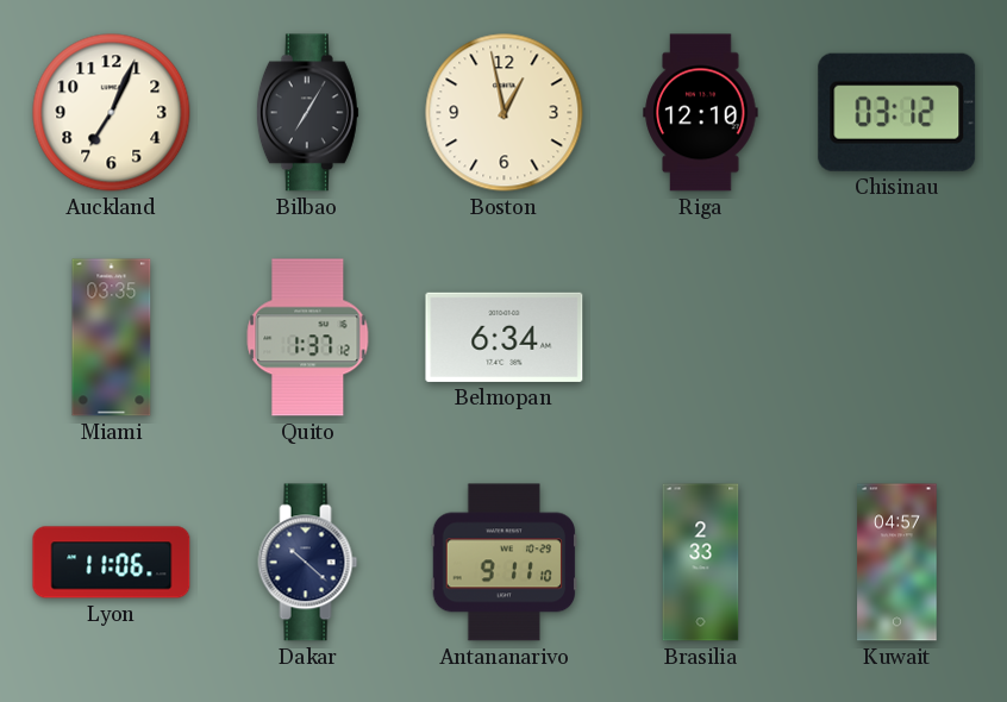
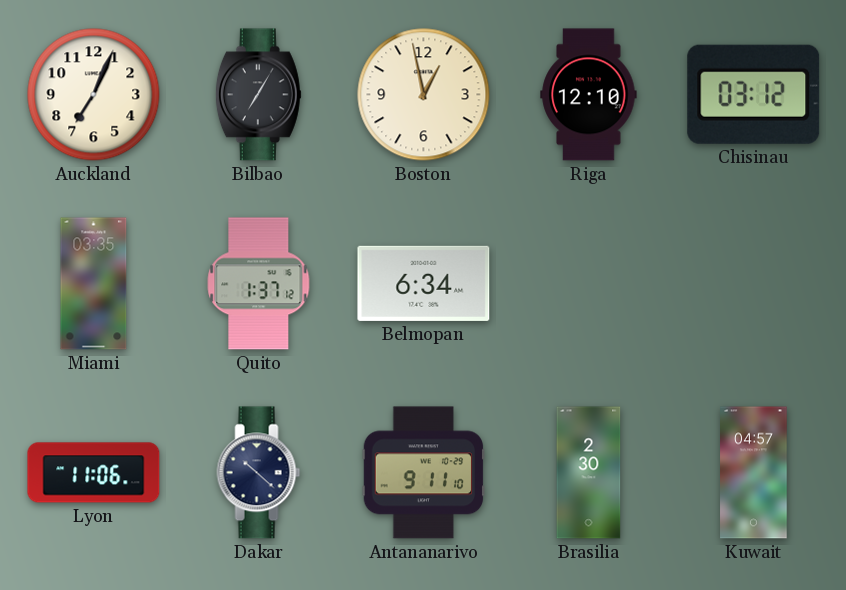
Brasilia: 2:33 -> 2:30
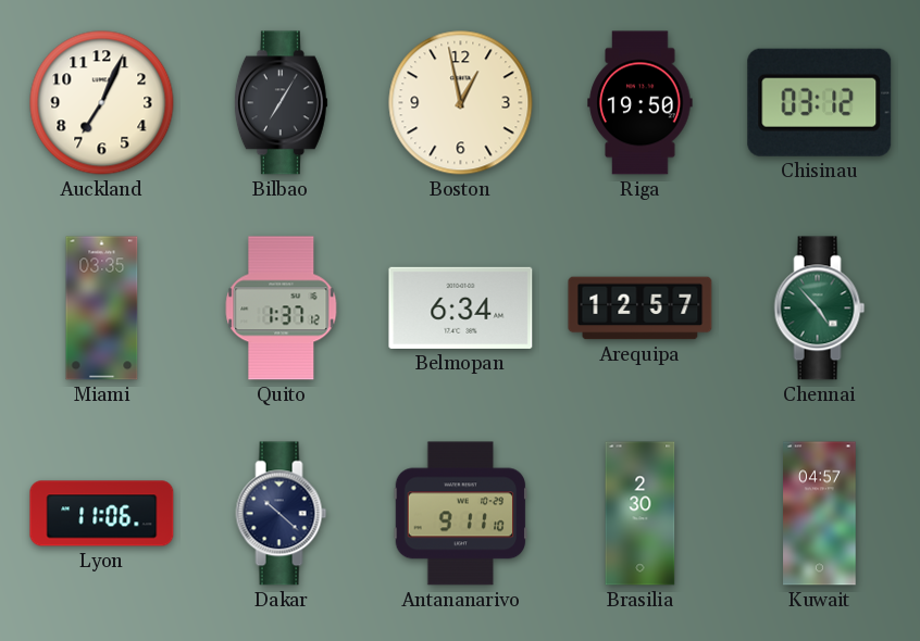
Riga: 12:10 -> 19:50
Arequipa: none -> 12:57
Chennai: none -> 4:53
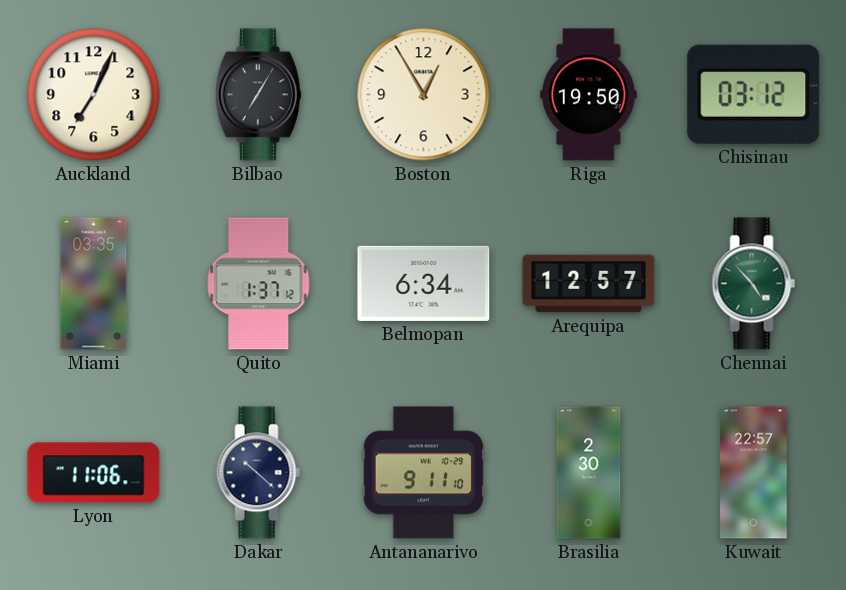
Boston: 12:58 -> 12:55
Kuwait: 04:57 -> 22:57
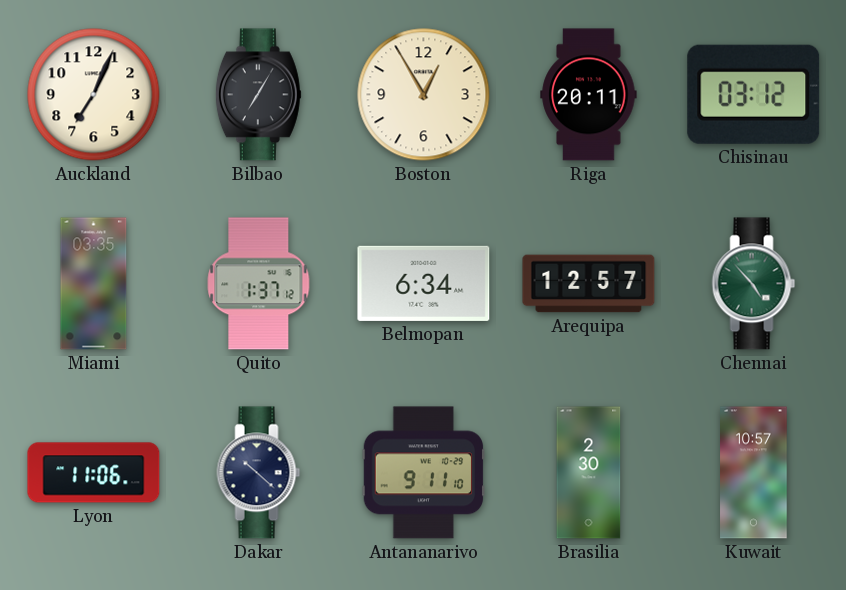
Riga: 19:50 -> 20:11
Kuwait: 22:57 -> 10:57
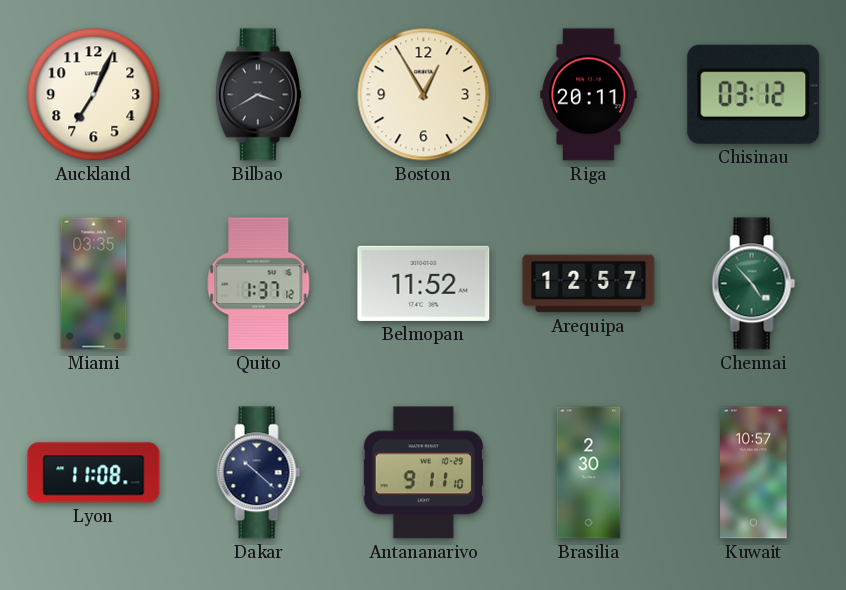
Bilbao: 7:05 -> 3:40
Belmopan: 6:34 -> 11:52
Lyon: 11:06 -> 11:08
